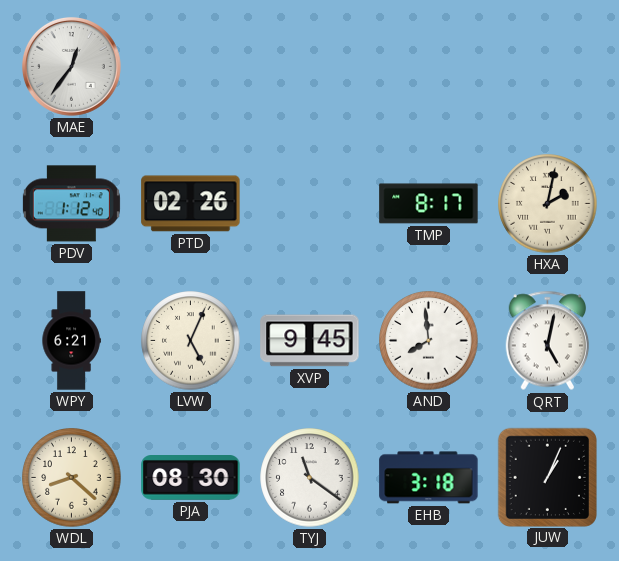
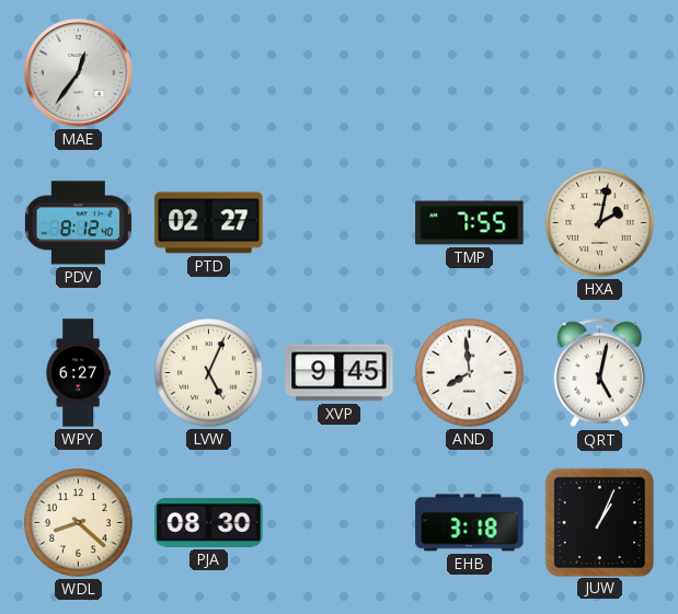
PDV: 1:12 -> 8:12
PTD: 02:26 -> 02:27
TMP: 8:17 -> 7:55
WPY: 6:21 -> 6:27
TYJ: 11:21 -> none
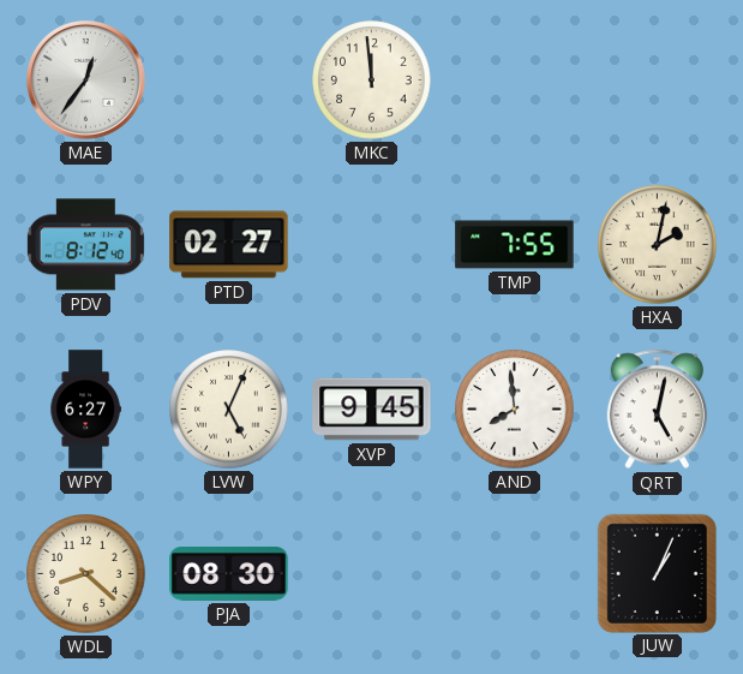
MKC: none -> 11:59
EHB: 3:18 -> none
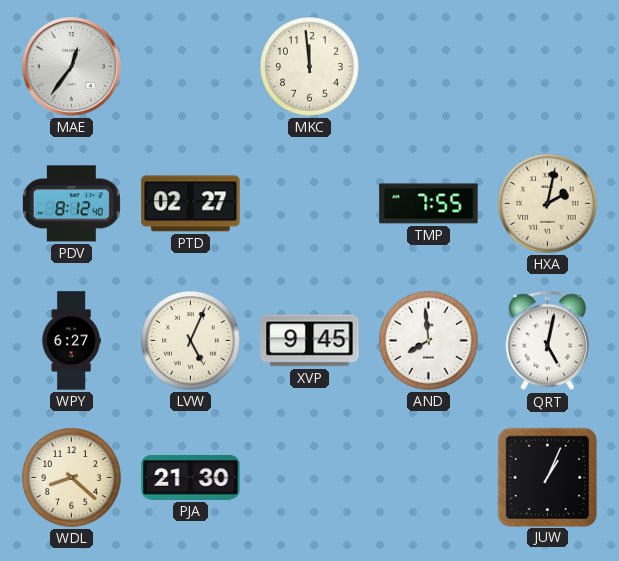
PJA: 08:30 -> 21:30
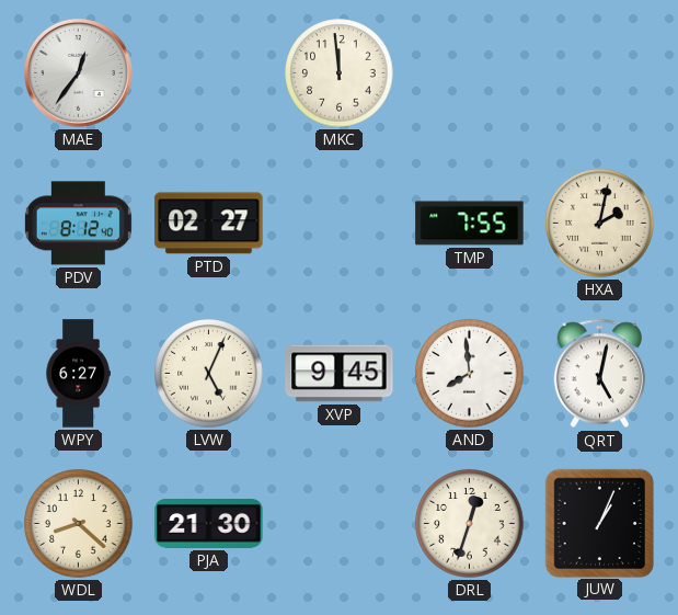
DRL: none -> 12:33
